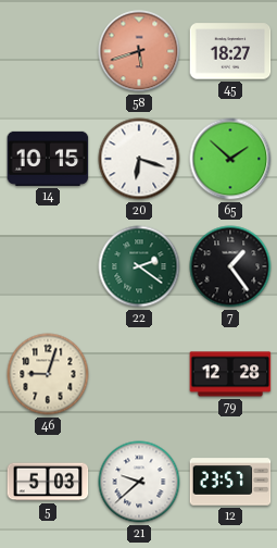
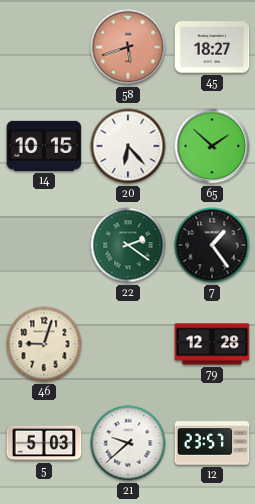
20: 6:18 -> 6:23
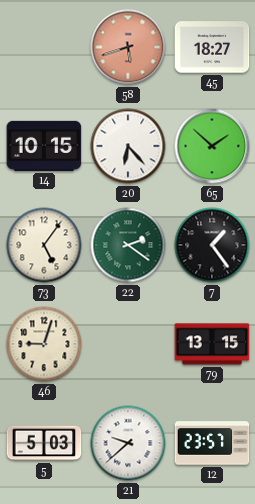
73: none -> 5:06
79: 12:28 -> 13:15
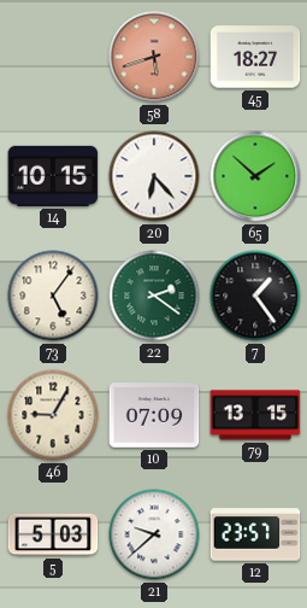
46: 9:03 -> 9:05
10: none -> 07:09
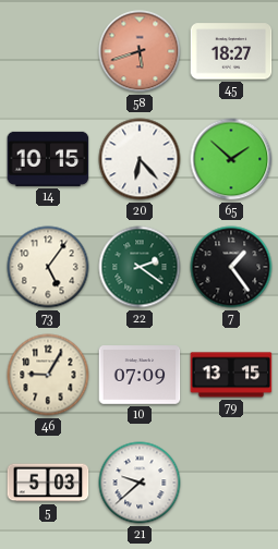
12: 23:57 -> none
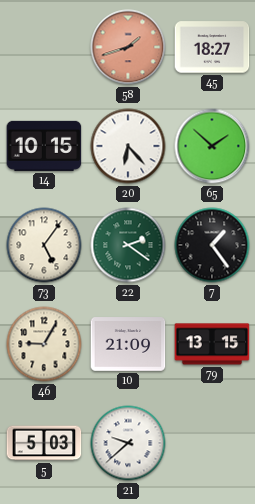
58: 5:42 -> 1:42
10: 07:09 -> 21:09
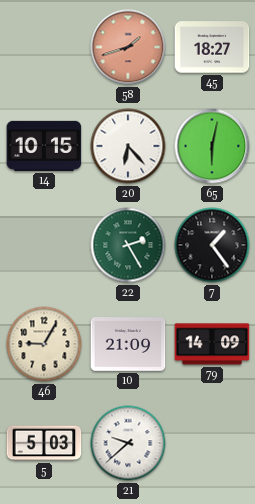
65: 1:52 -> 6:02
73: 5:06 -> none
22: 2:21 -> 2:25
79: 13:15 -> 14:09
